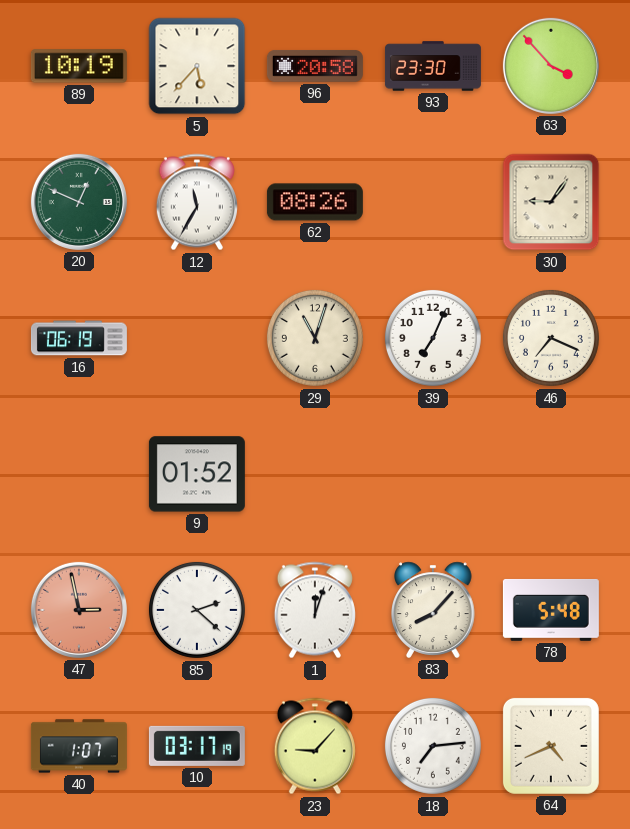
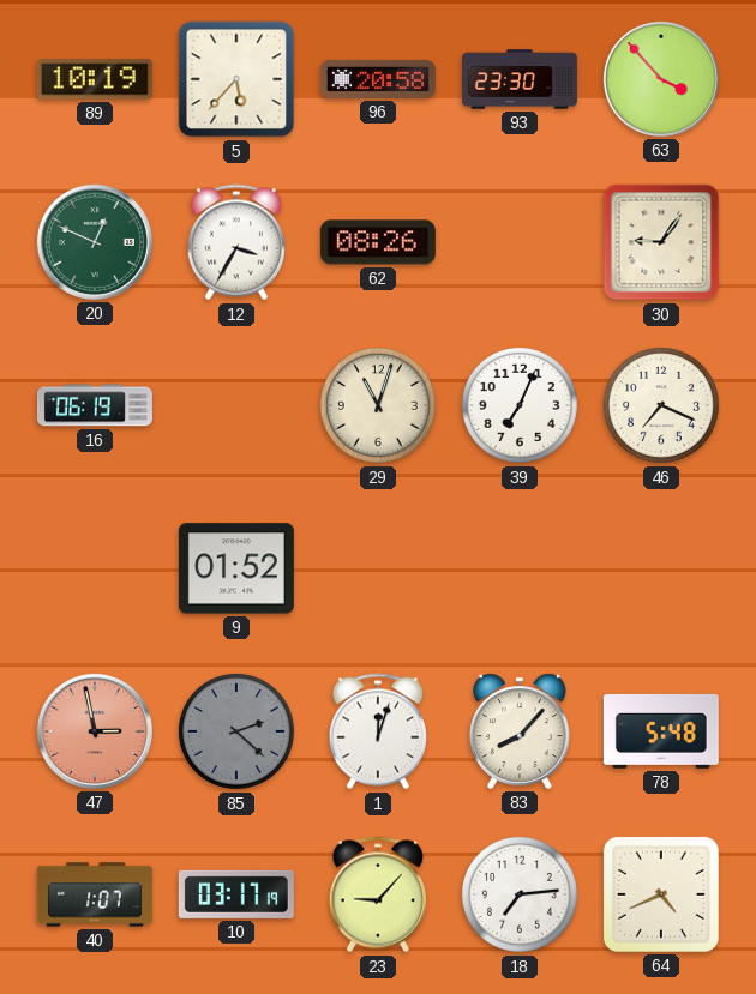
12: 11:35 -> 3:35
85 dial: white -> grey
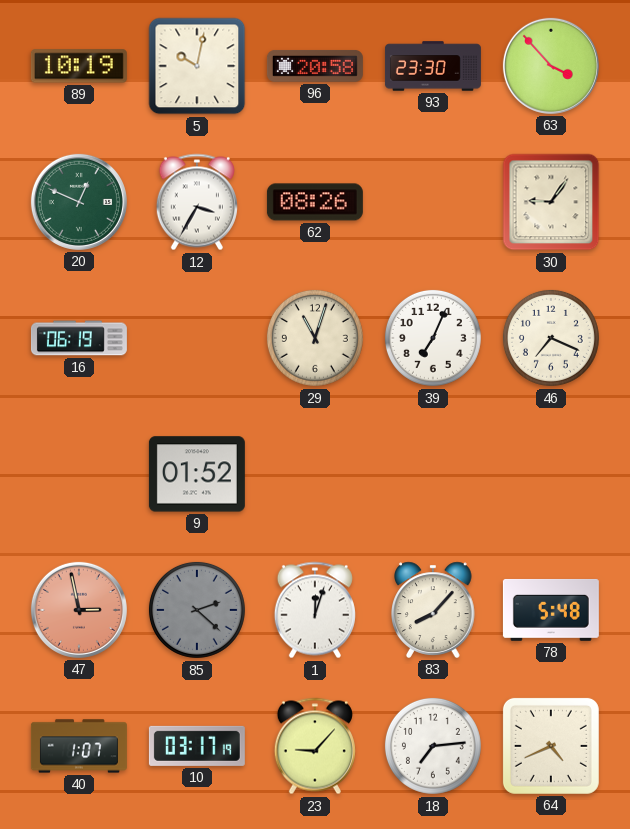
5: 5:37 -> 10:02
